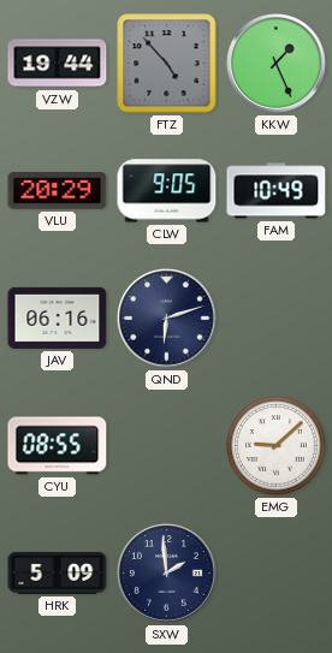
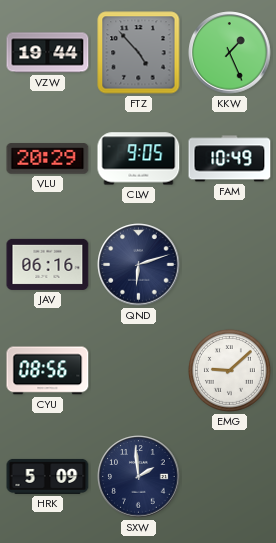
CYU: 08:55 -> 08:56
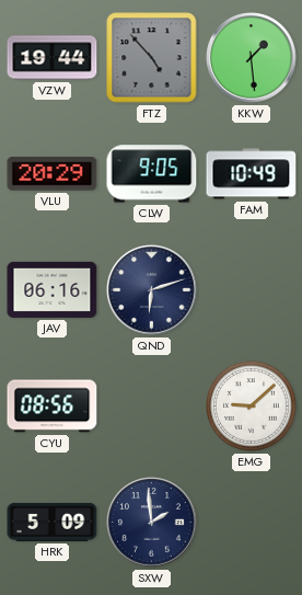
KKW: 1:26 -> 1:29
